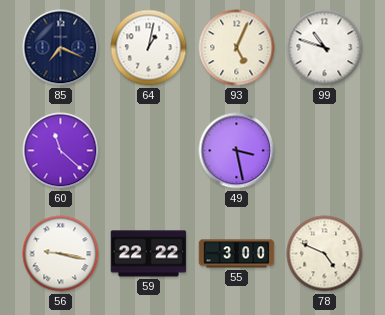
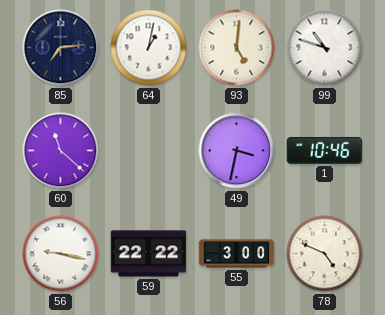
85: 7:19 -> 7:14
93: 5:04 -> 5:01
49: 3:28 -> 3:32
1: none -> 10:46
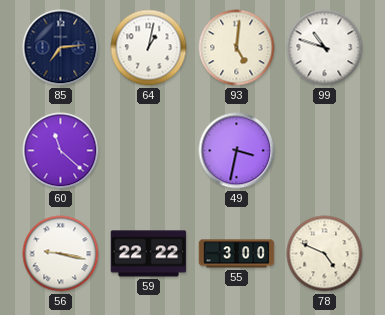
1: 10:46 -> none
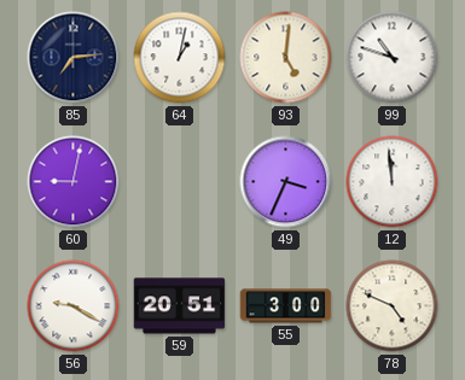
60: 11:22 -> 9:02
49: 3:32 -> 3:34
12: none -> 11:59
56: 9:17 -> 9:20
59: 22:22 -> 20:51
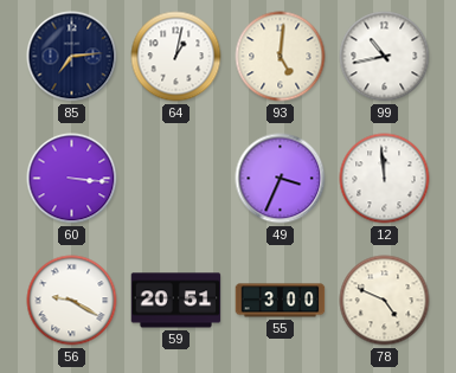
99: 10:48 -> 10:43
60: 9:02 -> 3:16
